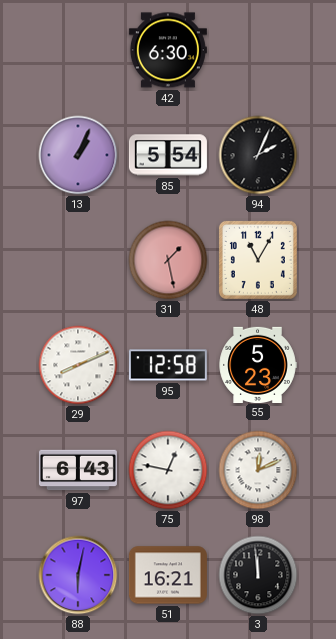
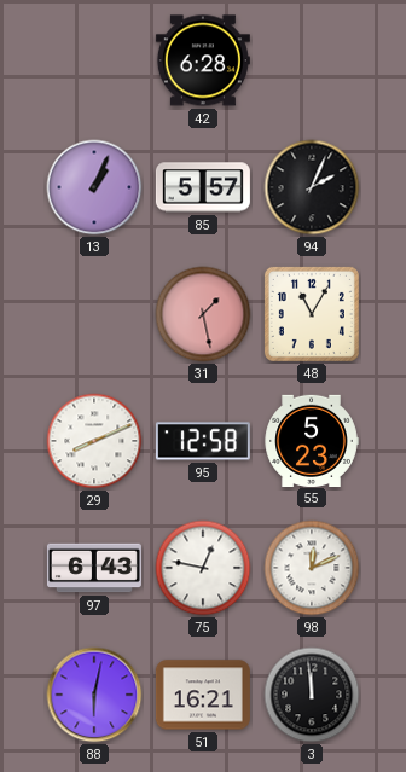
42: 6:30 -> 6:28
85: 5:54 -> 5:57
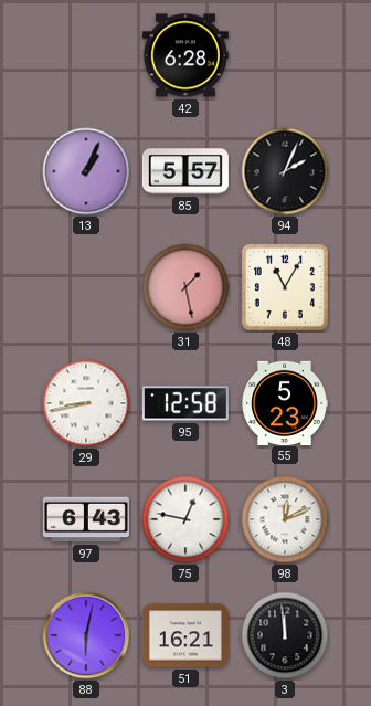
29: 8:11 -> 8:43
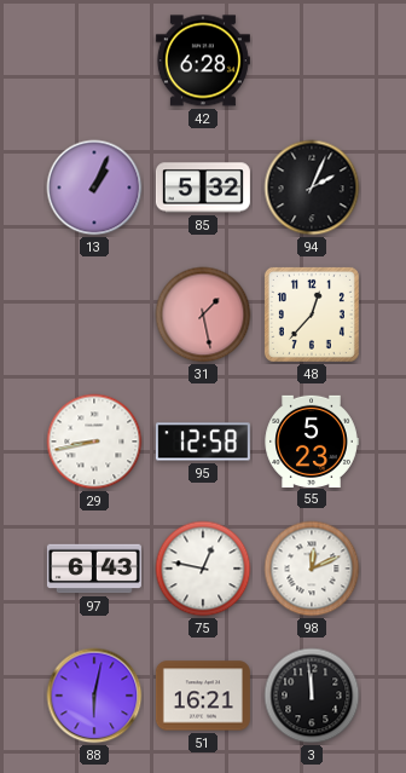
85: 5:57 -> 5:32
48: 11:05 -> 12:37
